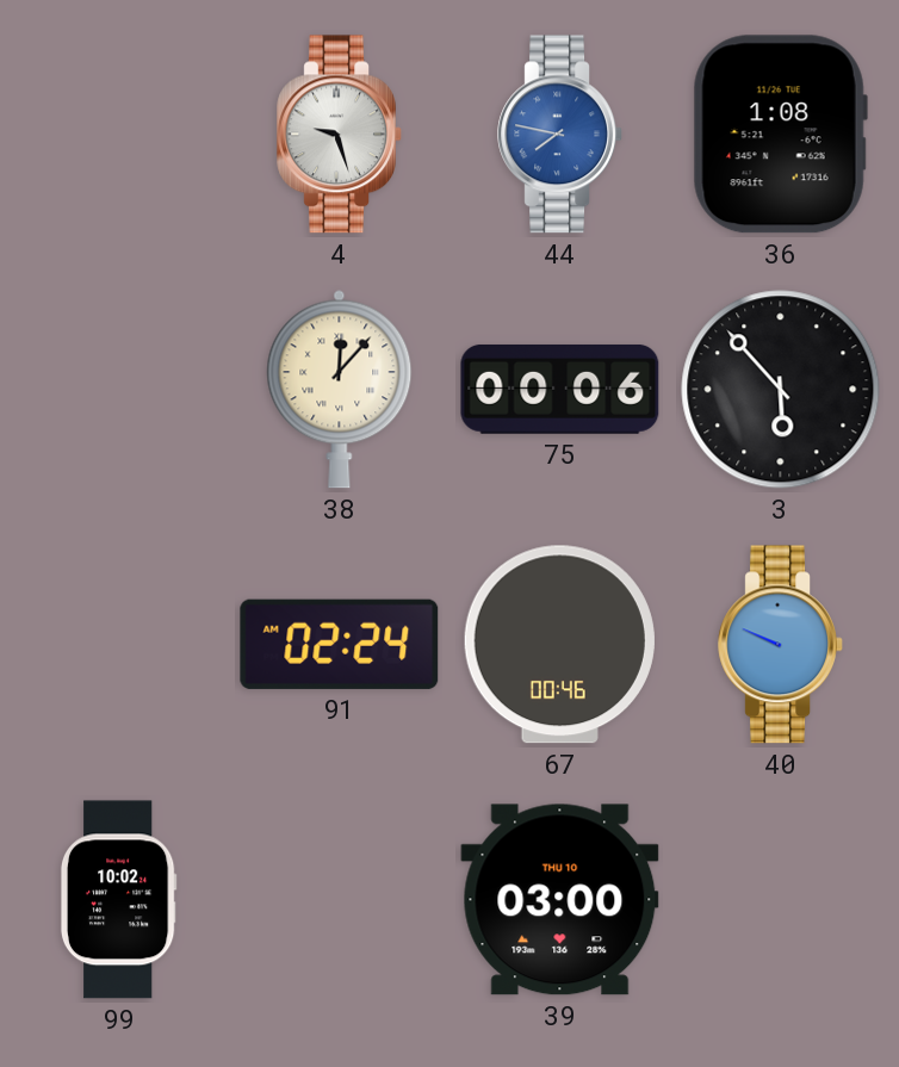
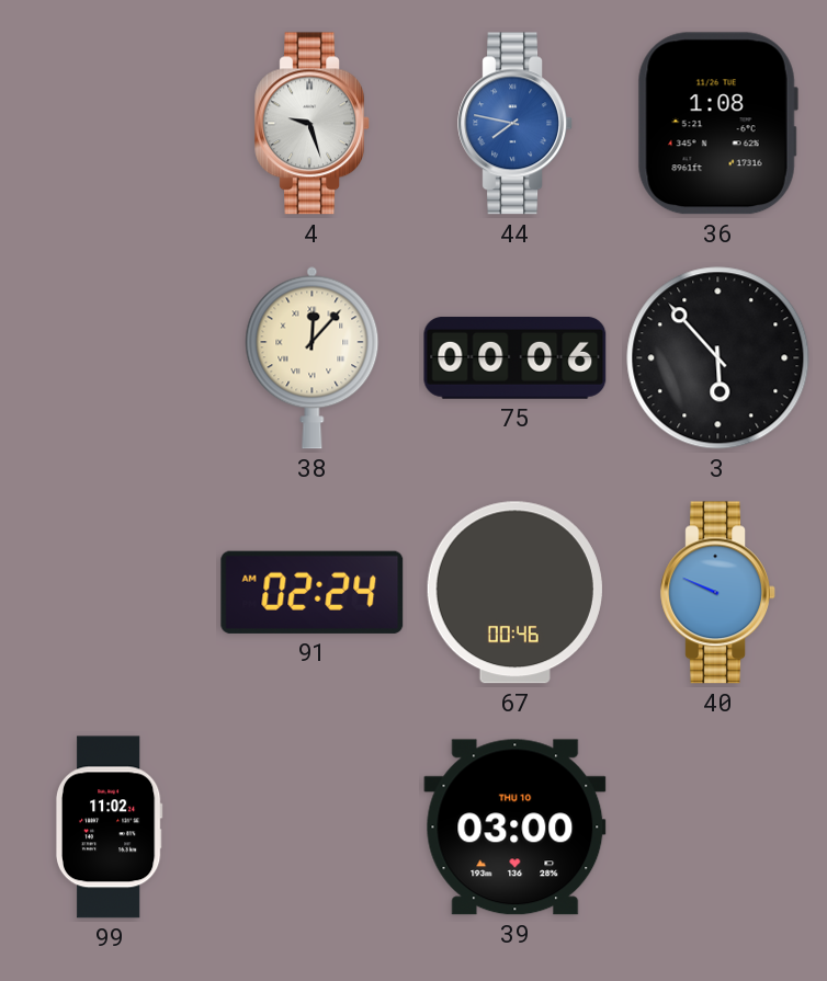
99: 10:02 -> 11:02
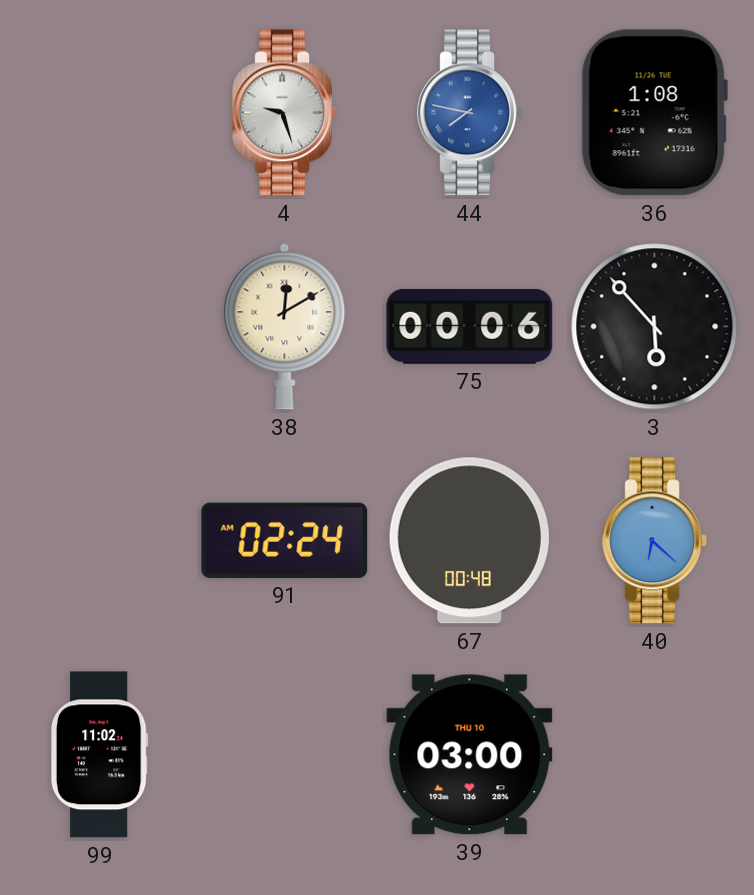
38: 12:07 -> 12:10
67: 00:46 -> 00:48
40: 9:49 -> 6:22
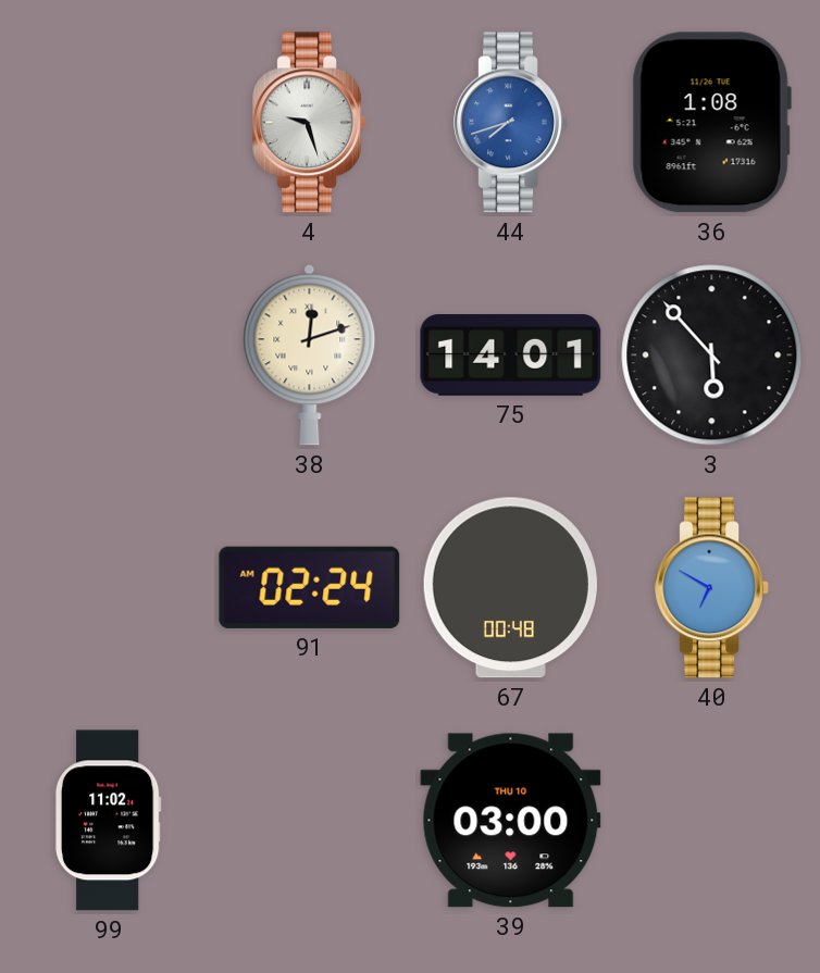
44: 7:47 -> 7:42
38: 12:10 -> 12:12
75: 00:06 -> 14:01
40: 6:22 -> 6:50
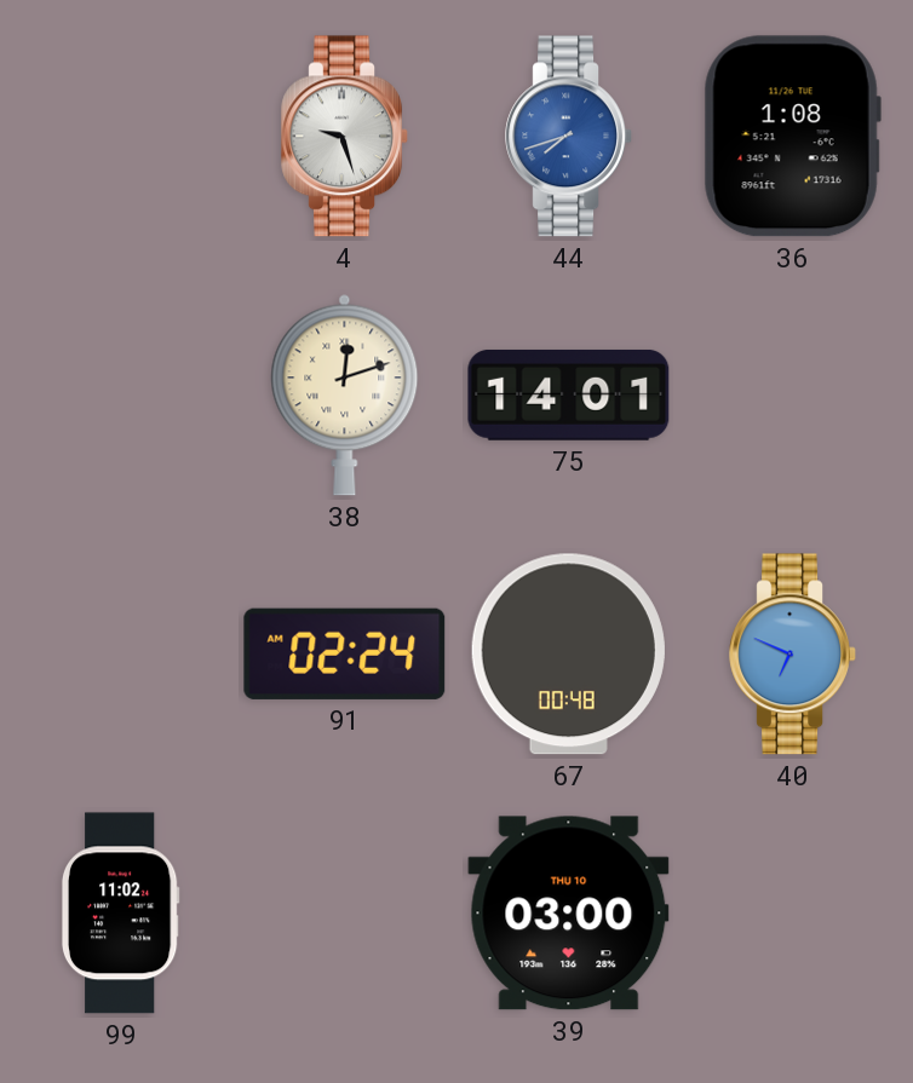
3: 5:53 -> none
40: 6:50 -> 6:49
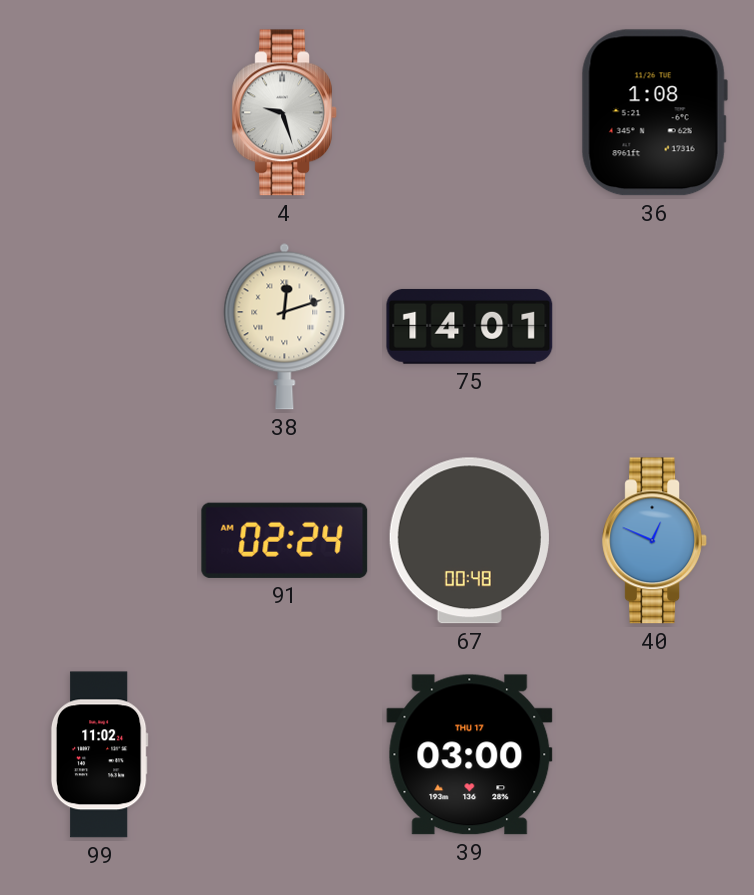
44: 7:42 -> none
40: 6:49 -> 12:49
39 date: THU 10 -> THU 17
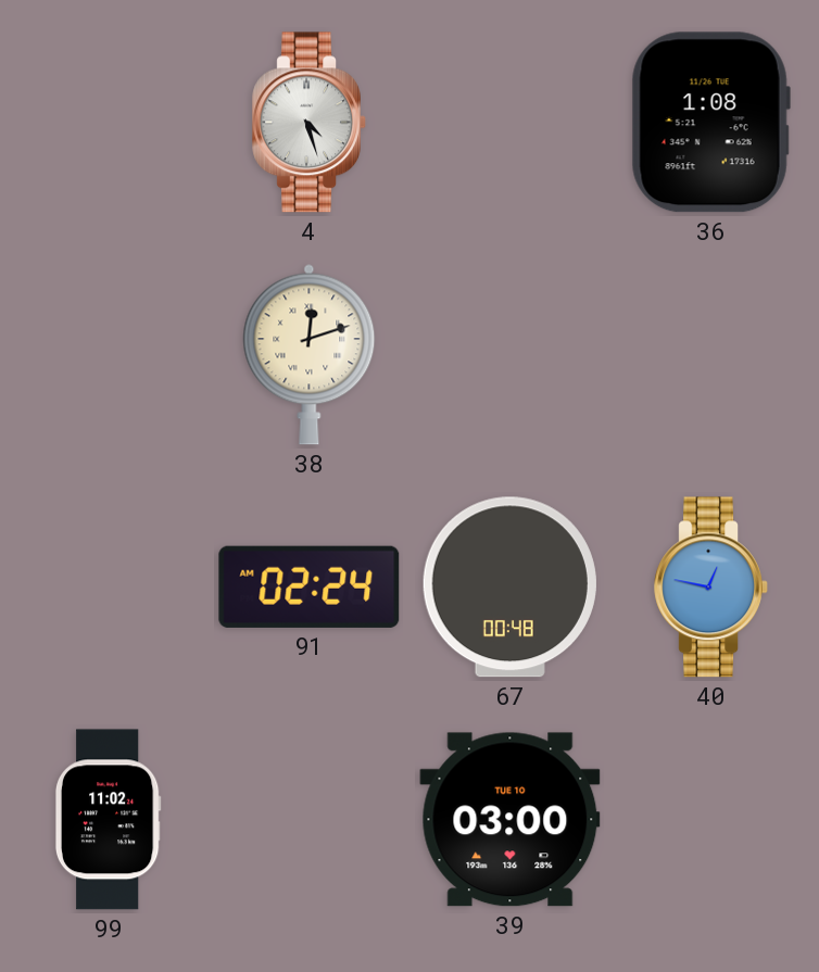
4: 9:27 -> 4:27
75: 14:01 -> none
40: 12:49 -> 12:47
39 date: THU 17 -> TUE 10
